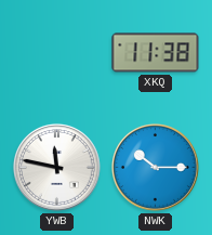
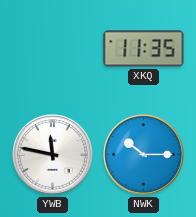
XKQ: 11:38 -> 11:35
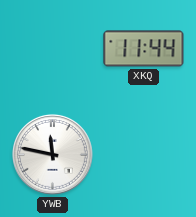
XKQ: 11:35 -> 11:44
NWK: 10:15 -> none
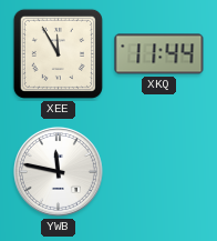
XEE: none -> 11:55
